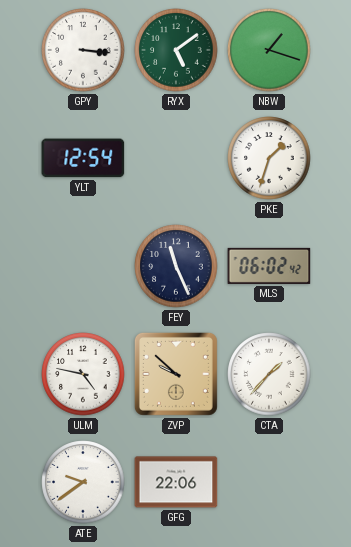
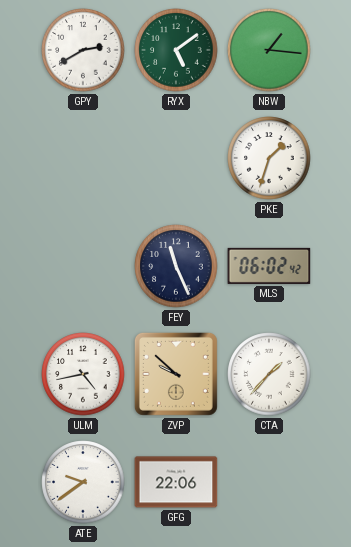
GPY: 3:16 -> 2:40
NBW: 1:18 -> 1:16
YLT: 12:54 -> none
ULM: 4:47 -> 4:43
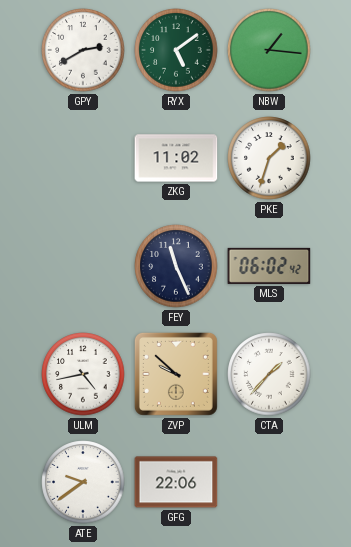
ZKG: none -> 11:02
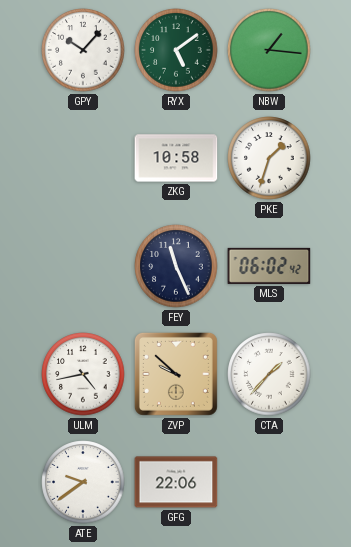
GPY: 2:40 -> 10:07
ZKG: 11:02 -> 10:58
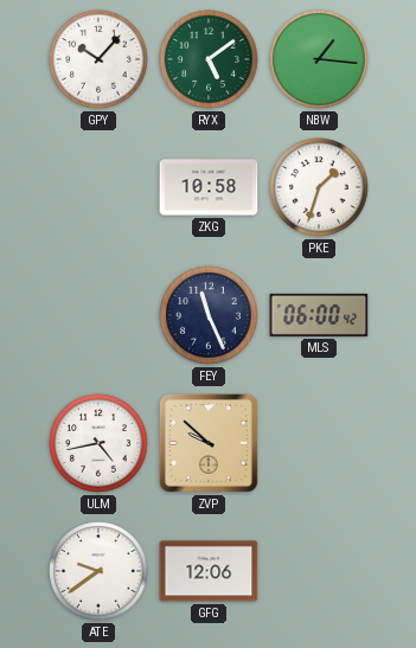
MLS: 06:02 -> 06:00
CTA: 1:37 -> none
GFG: 22:06 -> 12:06
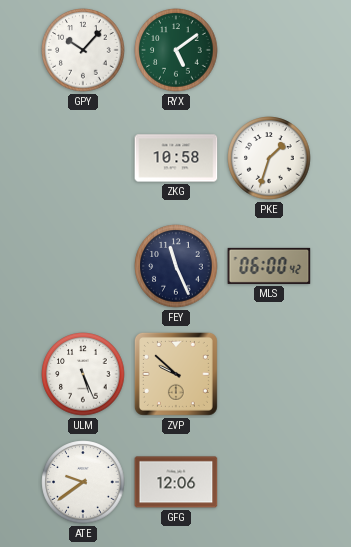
NBW: 1:16 -> none
ULM: 4:43 -> 5:26
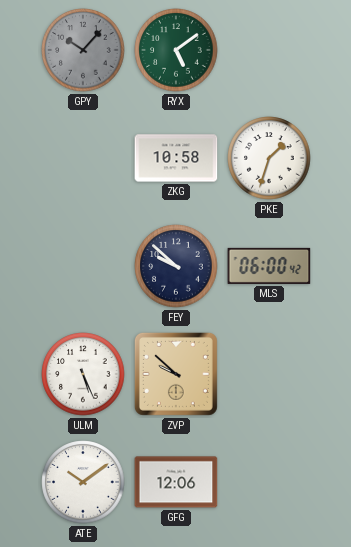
GPY dial: white -> grey
FEY: 11:26 -> 9:52
ATE: 9:39 -> 10:09
